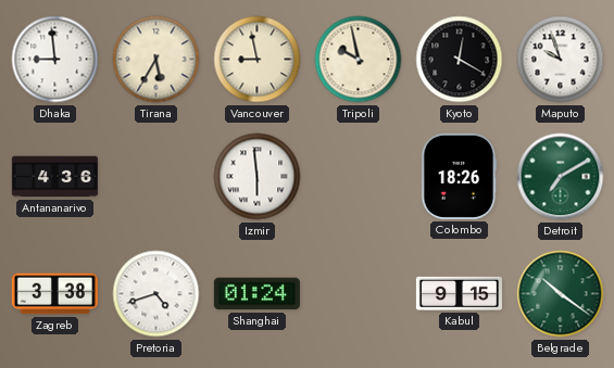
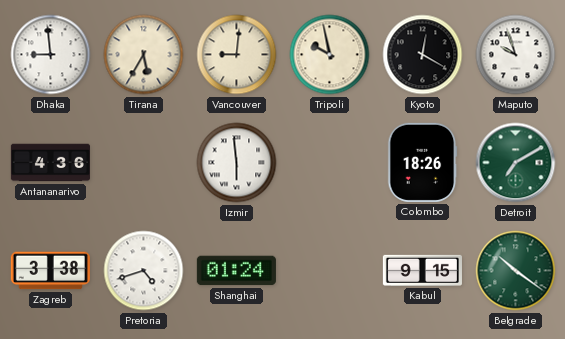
Vancouver: 8:58 -> 9:01
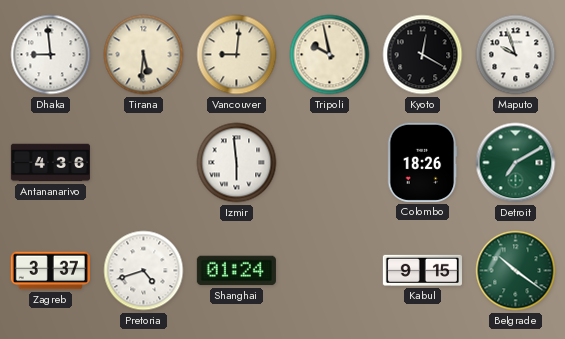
Tirana: 5:35 -> 5:31
Zagreb: 3:38 -> 3:37
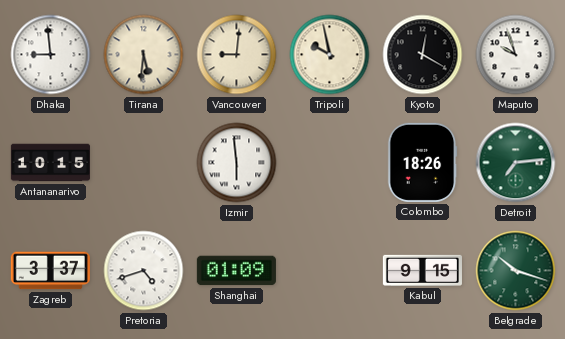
Antananarivo: 4:36 -> 10:15
Detroit: 7:10 -> 7:14
Shanghai: 01:24 -> 01:09
Belgrade: 10:21 -> 10:18
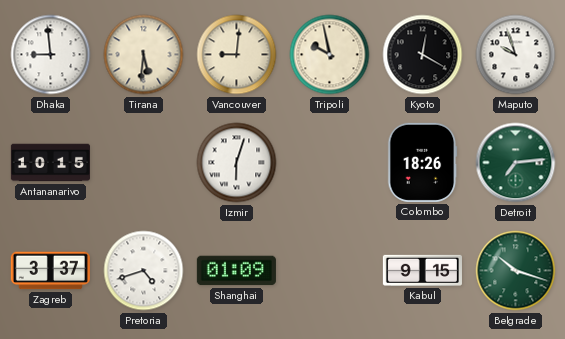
Izmir: 5:59 -> 6:03
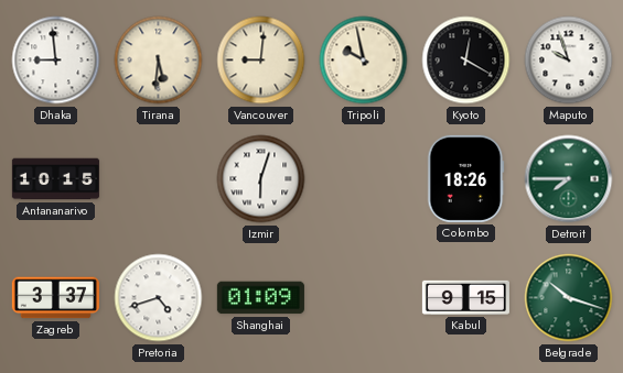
Detroit: 7:14 -> 7:45
